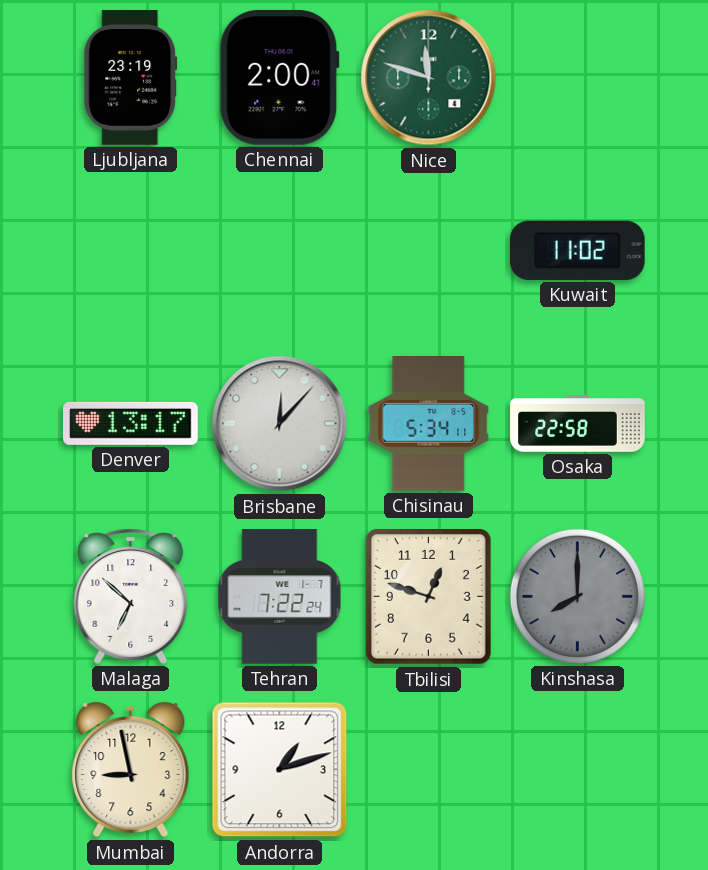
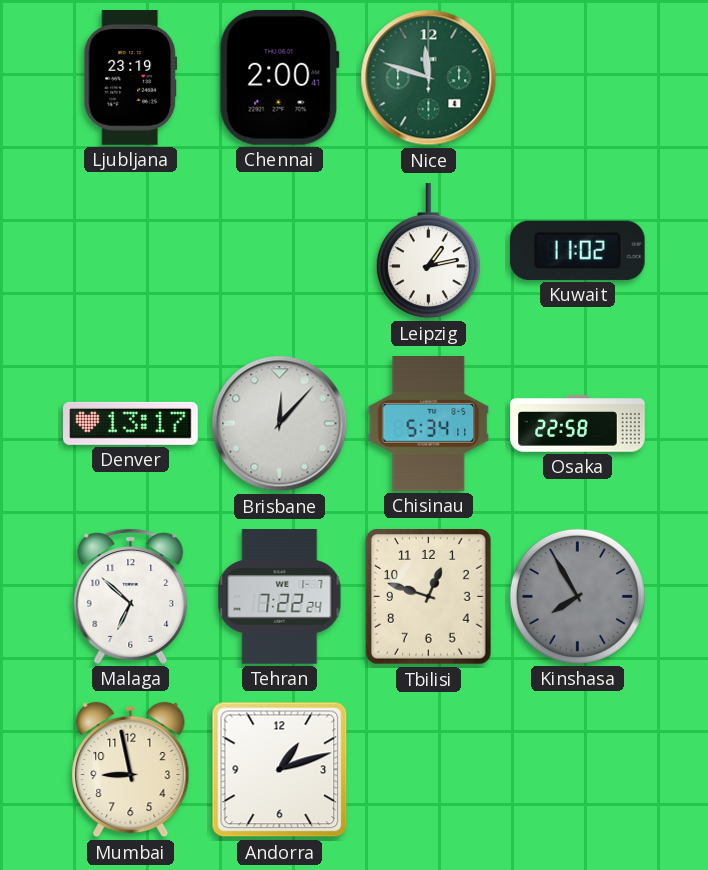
Leipzig: none -> 1:13
Kinshasa: 8:00 -> 7:55
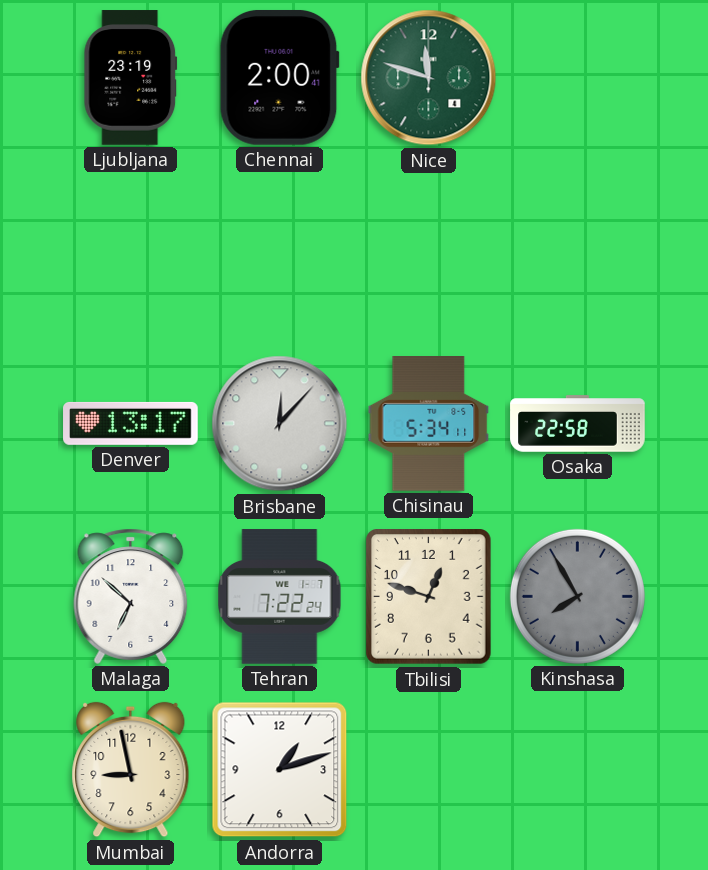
Leipzig: 1:13 -> none
Kuwait: 11:02 -> none
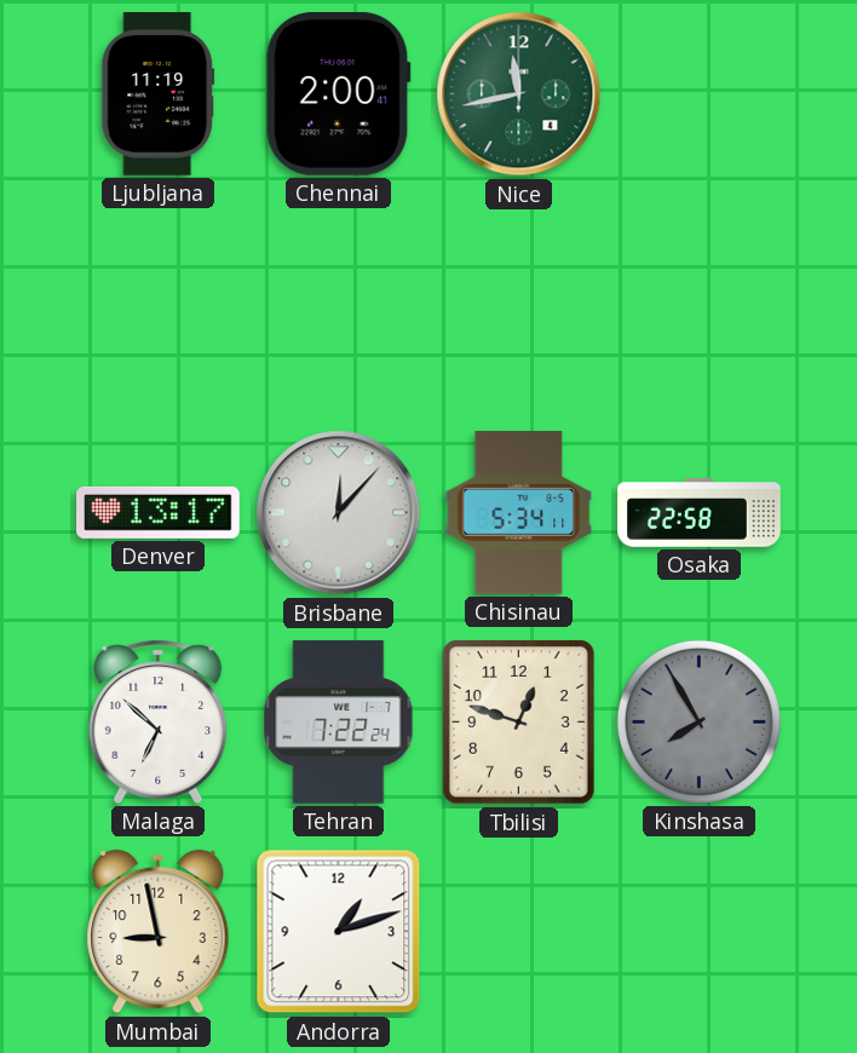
Ljubljana: 23:19 -> 11:19
Nice: 11:48 -> 11:43
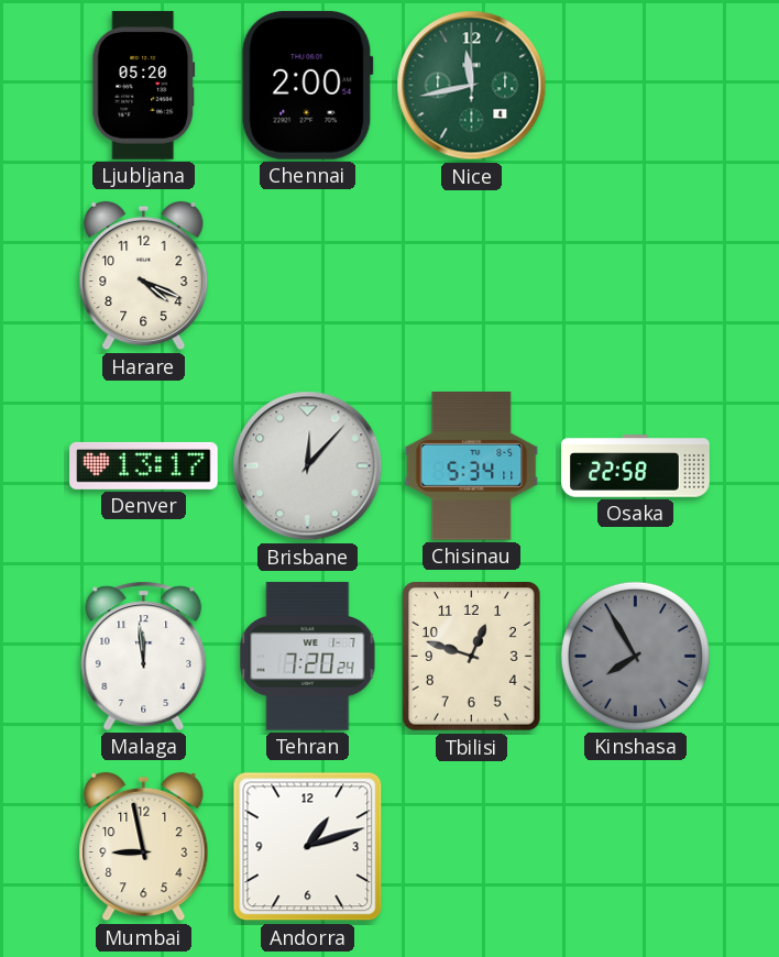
Ljubljana: 11:19 -> 05:20
Chennai: 2:00:41 -> 2:00
Harare: none -> 4:19
Malaga: 6:52 -> 11:59
Tehran: 7:22 -> 7:20
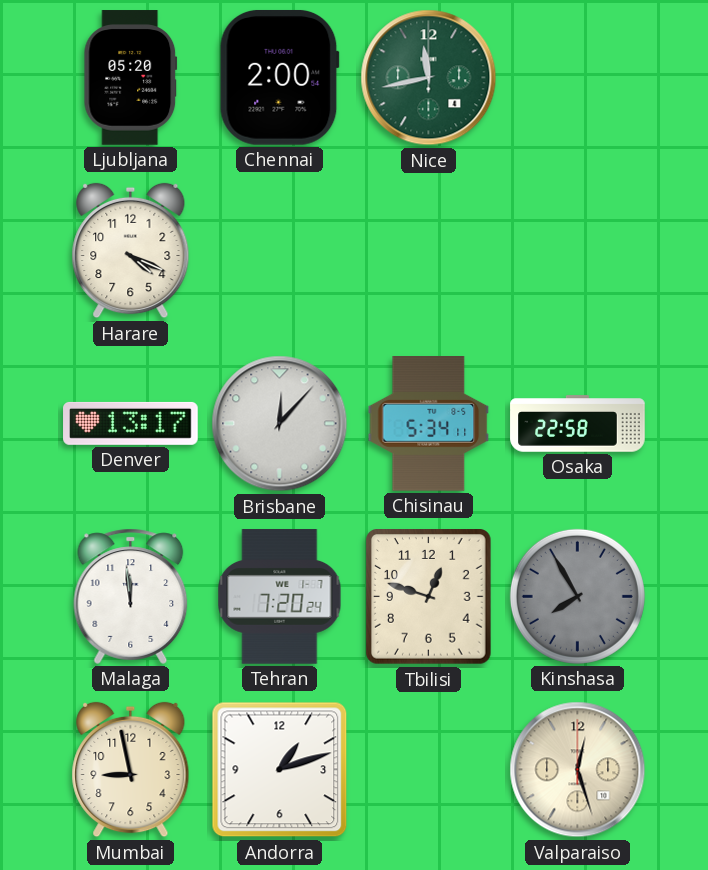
Valparaiso: none -> 12:27
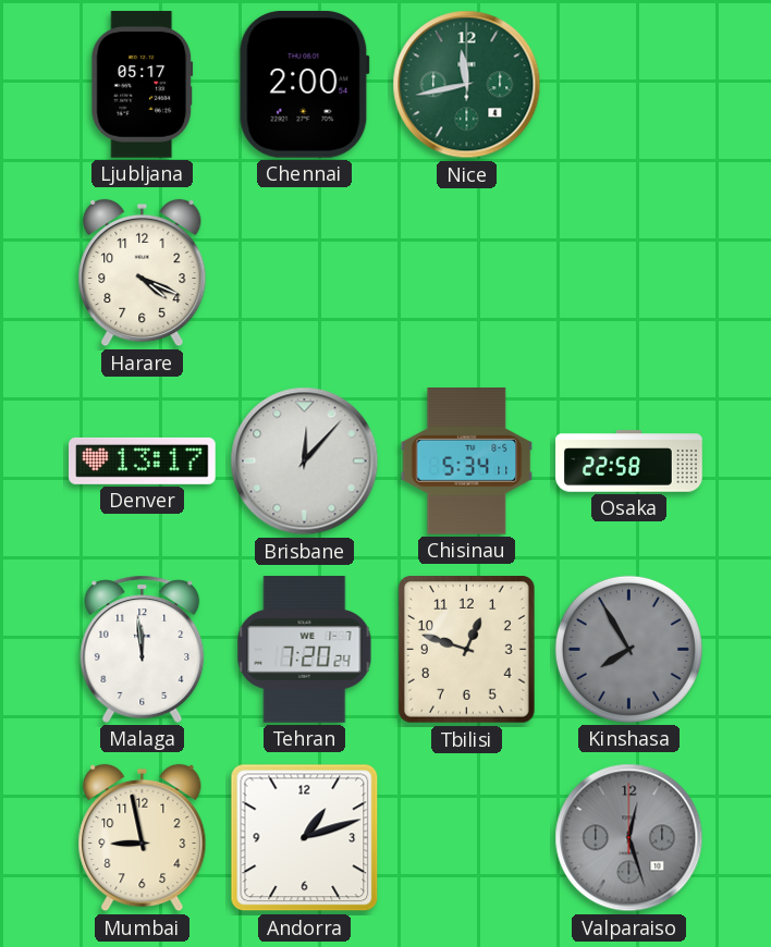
Ljubljana: 05:20 -> 05:17
Valparaiso dial: cream -> grey
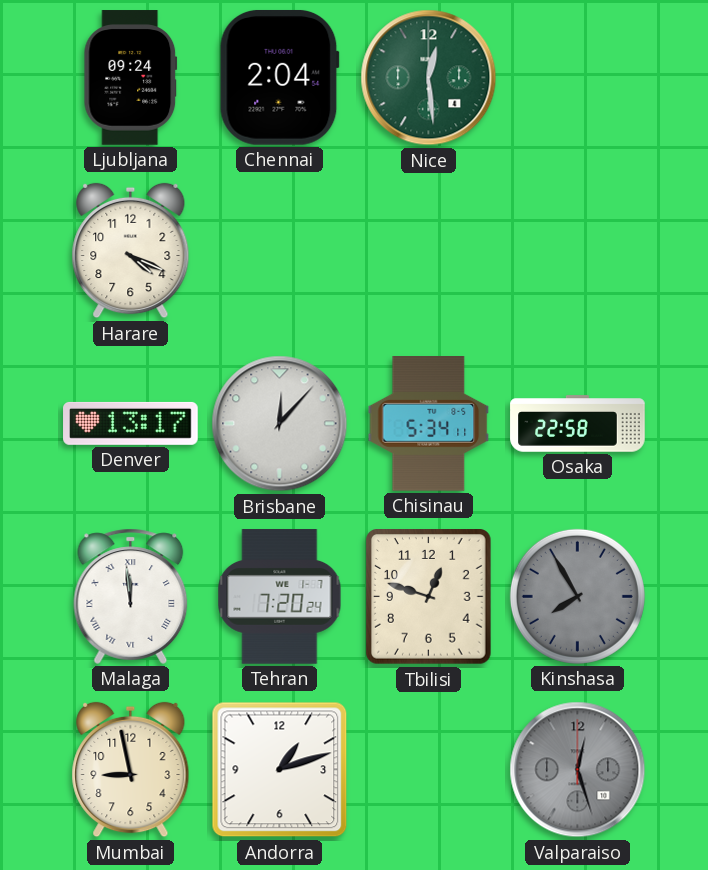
Ljubljana: 05:17 -> 09:24
Chennai: 2:00 -> 2:04
Nice: 11:43 -> 12:29
Malaga numerals: Arabic -> Roman
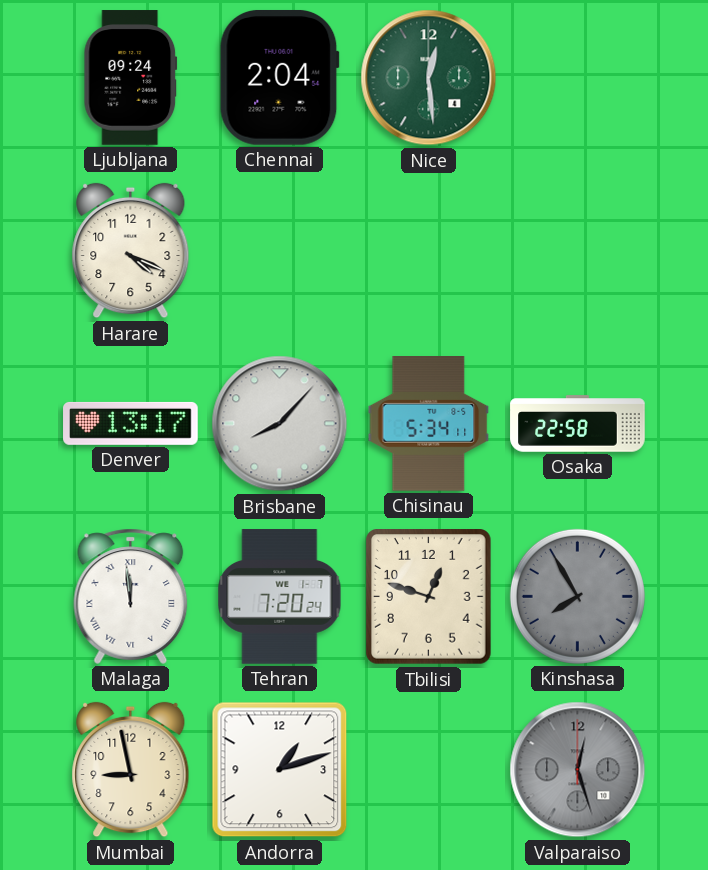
Brisbane: 12:07 -> 8:07
